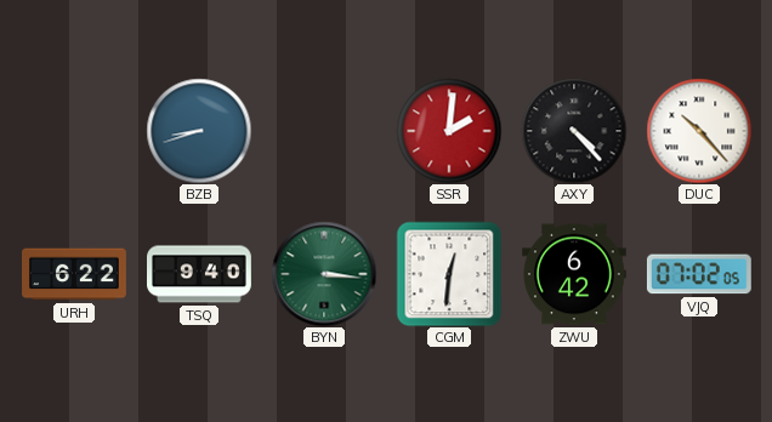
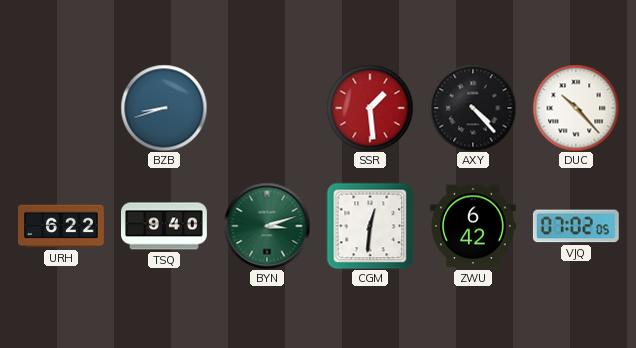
SSR: 2:01 -> 1:29
BYN: 3:16 -> 3:12
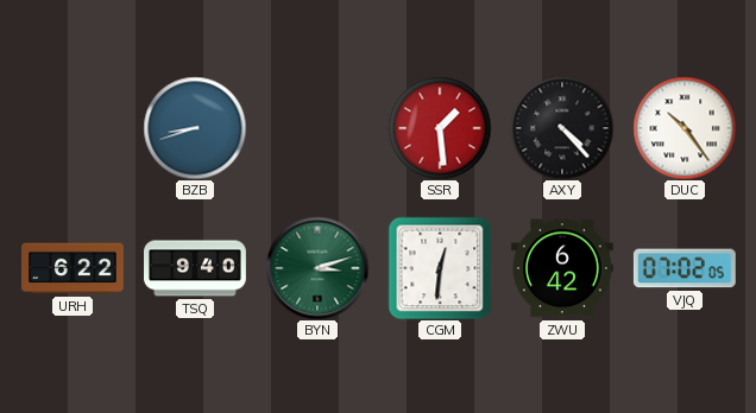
DUC: 10:23 -> 10:24
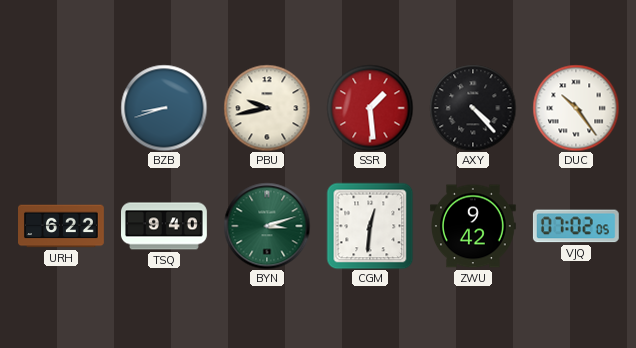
PBU: none -> 9:43
ZWU: 6:42 -> 9:42
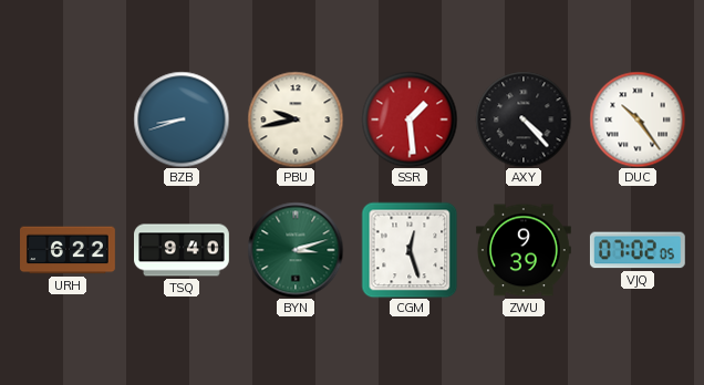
CGM: 12:31 -> 12:27
ZWU: 9:42 -> 9:39
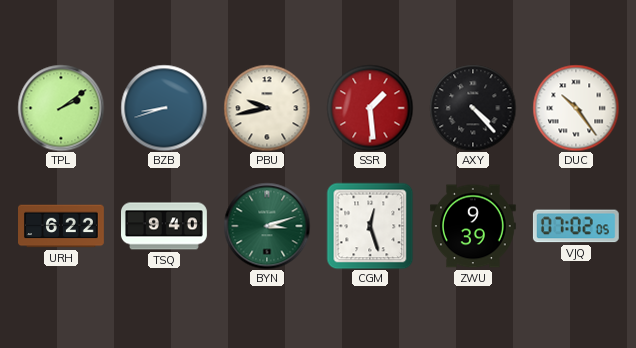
TPL: none -> 2:09
